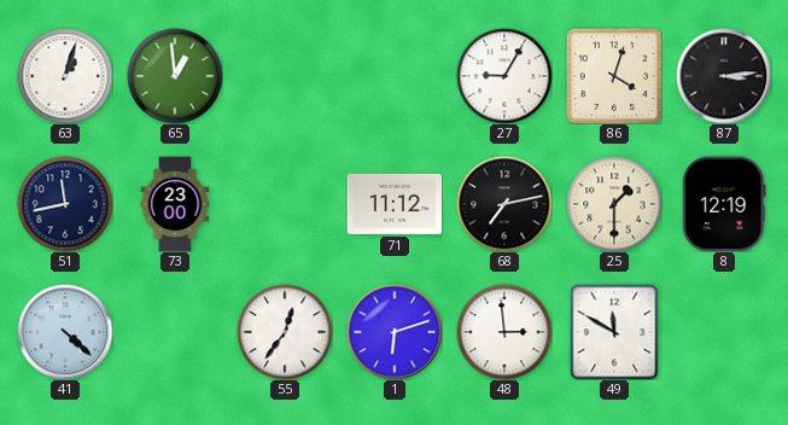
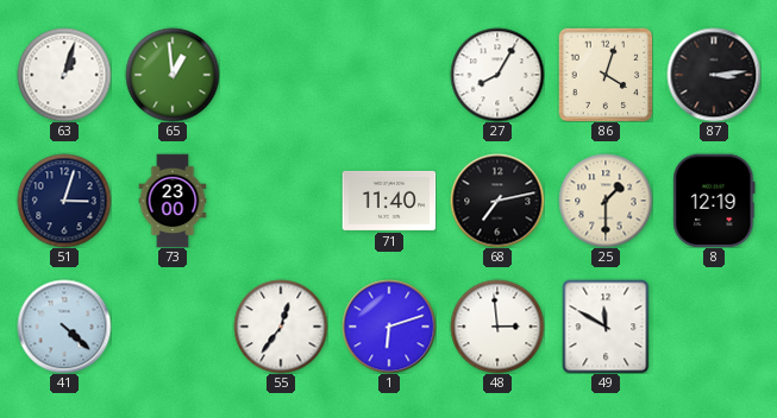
27: 9:05 -> 8:05
51: 11:43 -> 3:03
71: 11:12 -> 11:40
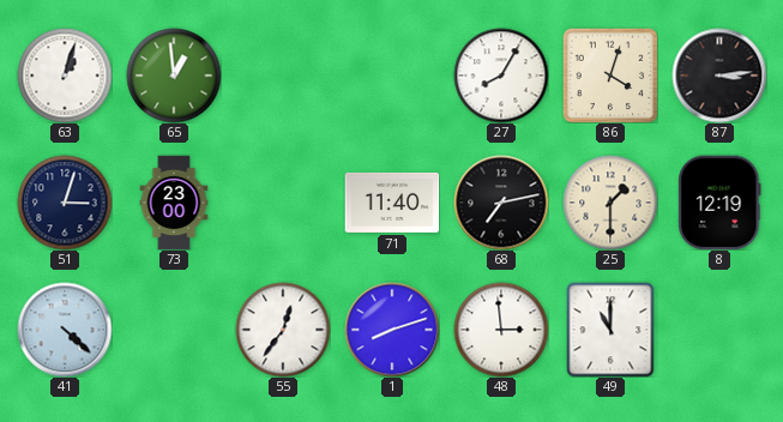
1: 6:12 -> 8:12
49: 11:50 -> 11:00
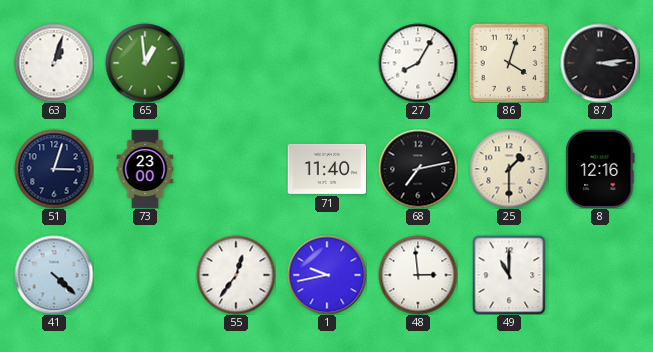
8: 12:19 -> 12:16
1: 8:12 -> 9:43
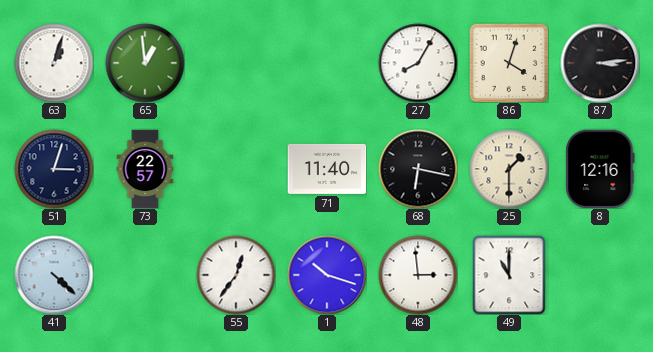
73: 23:00 -> 22:57
68: 7:13 -> 6:17
1: 9:43 -> 10:18
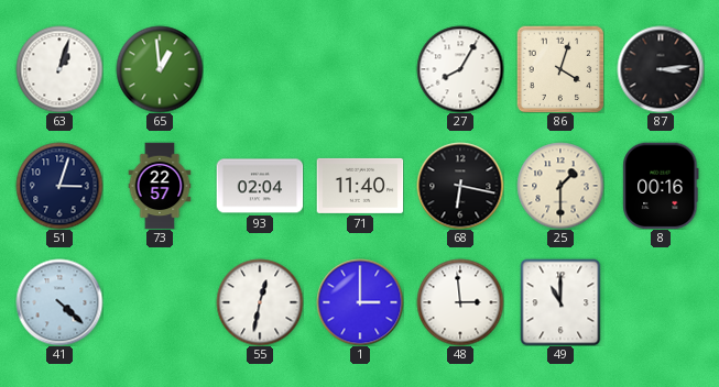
93: none -> 02:04
8: 12:16 -> 00:16
55: 12:36 -> 12:32
1: 10:18 -> 3:00
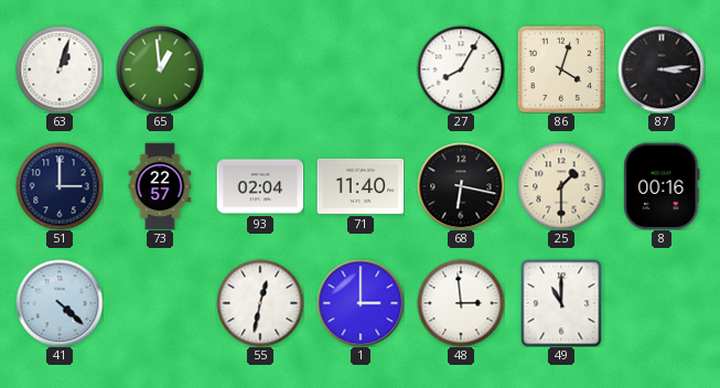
51: 3:03 -> 3:00
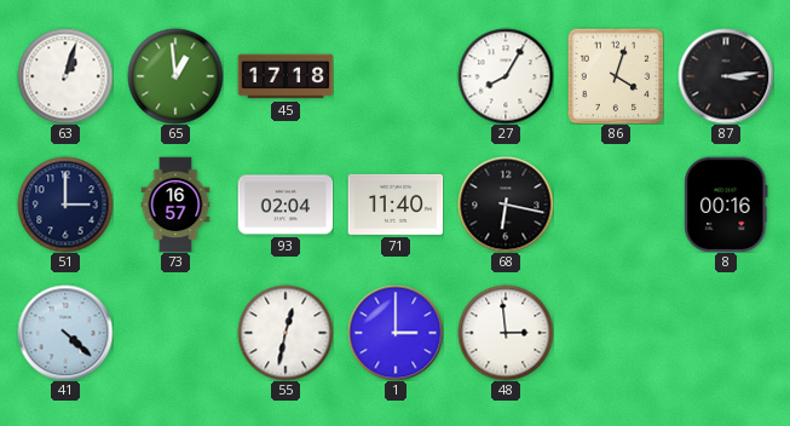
45: none -> 17:18
73: 22:57 -> 16:57
25: 1:30 -> none
49: 11:00 -> none
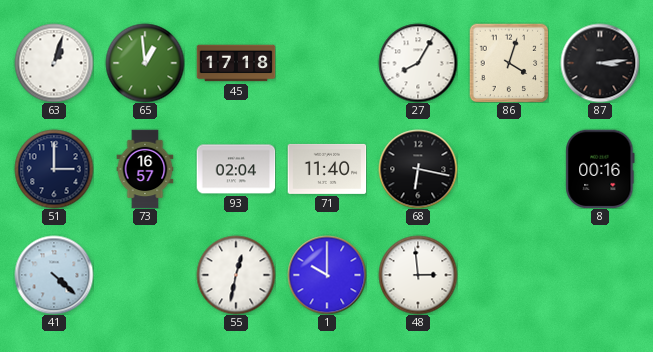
1: 3:00 -> 10:00
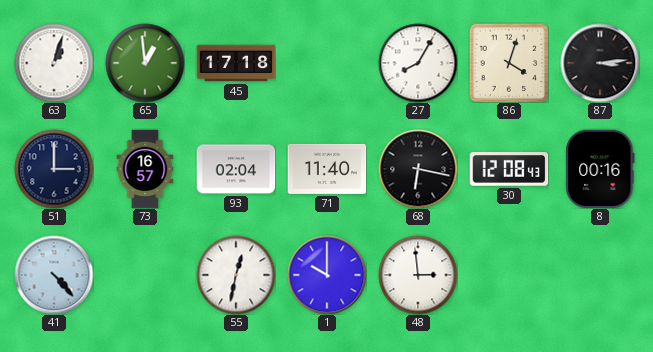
30: none -> 12:08
41: 4:22 -> 4:23
